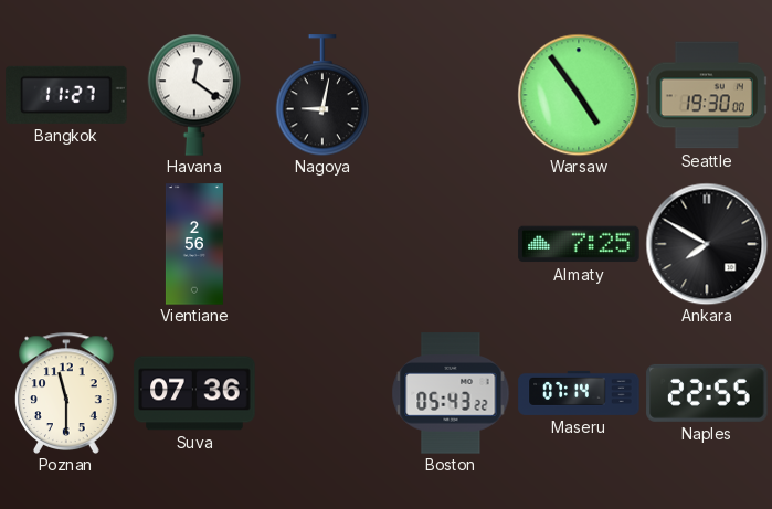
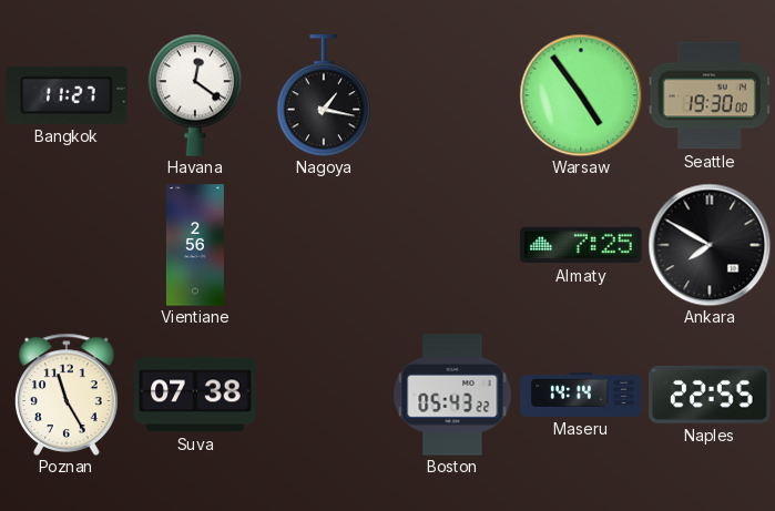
Nagoya: 9:02 -> 1:17
Poznan: 11:30 -> 11:25
Suva: 07:36 -> 07:38
Maseru: 07:14 -> 14:14
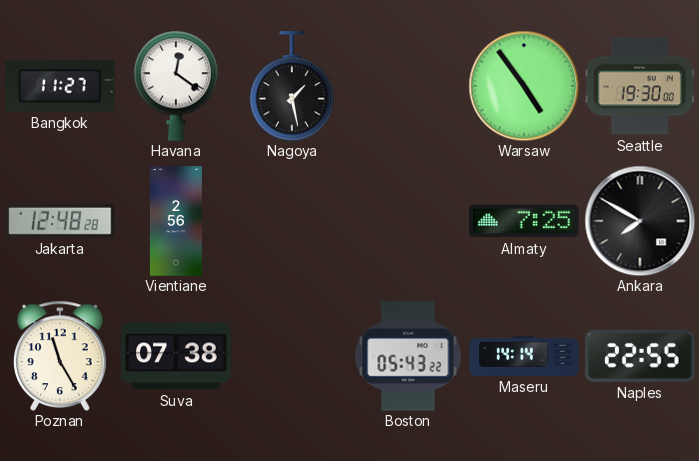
Nagoya: 1:17 -> 1:28
Jakarta: none -> 12:48
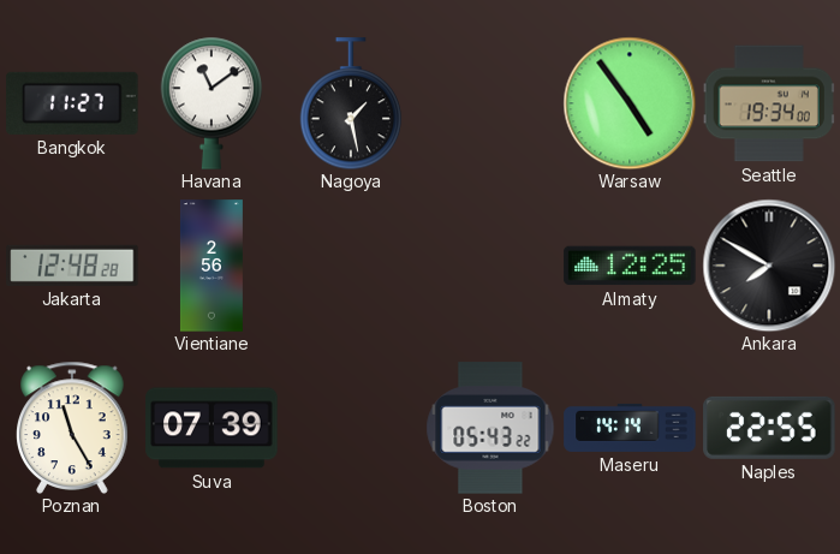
Havana: 12:21 -> 11:09
Seattle: 19:30 -> 19:34
Almaty: 7:25 -> 12:25
Suva: 07:38 -> 07:39
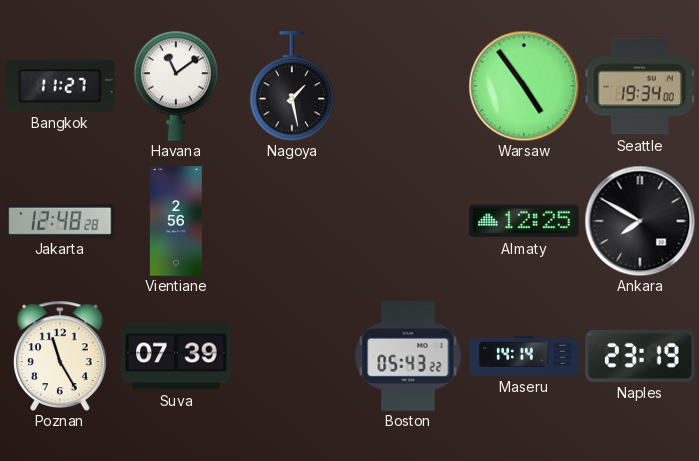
Naples: 22:55 -> 23:19
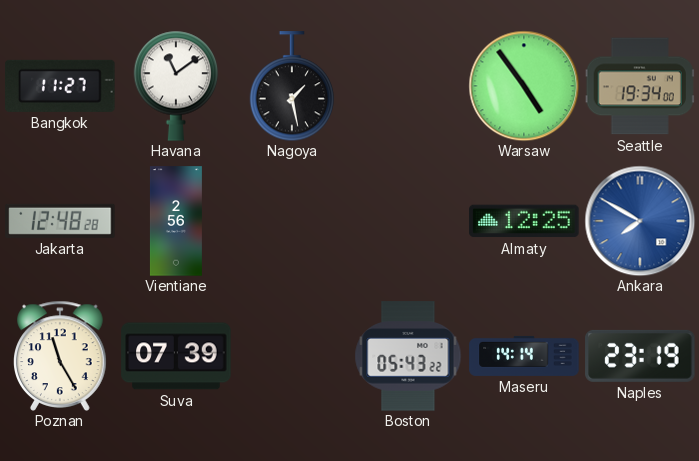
Ankara dial: black -> blue
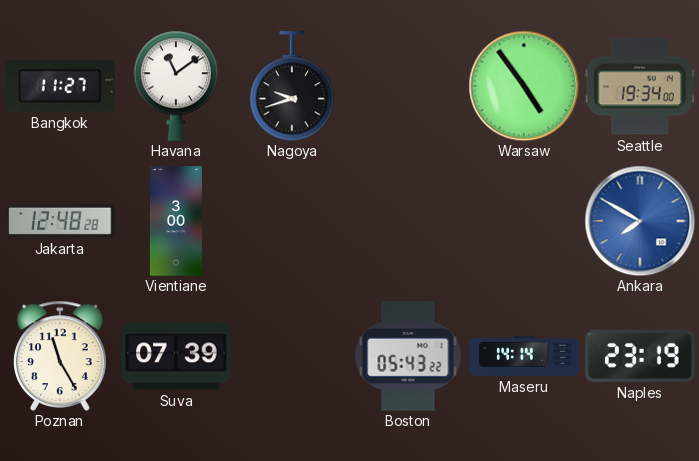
Nagoya: 1:28 -> 9:42
Vientiane: 2:56 -> 3:00
Almaty: 12:25 -> none
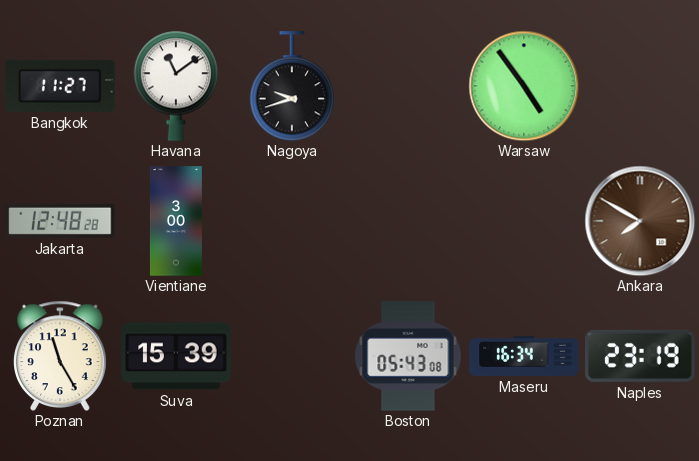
Seattle: 19:34 -> none
Ankara dial: blue -> brown
Suva: 07:39 -> 15:39
Boston: 05:43:22 -> 05:43:08
Maseru: 14:14 -> 16:34
